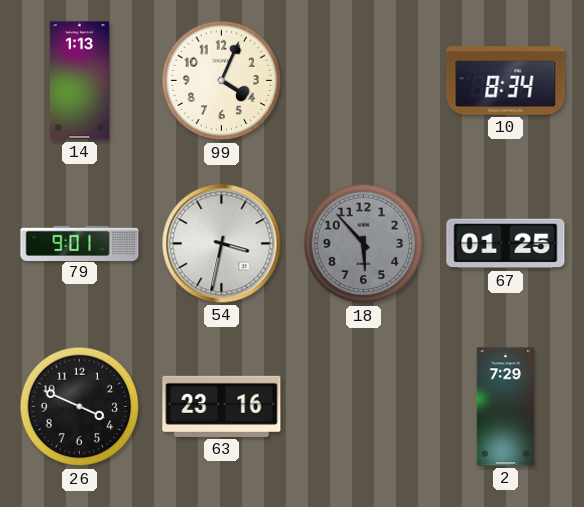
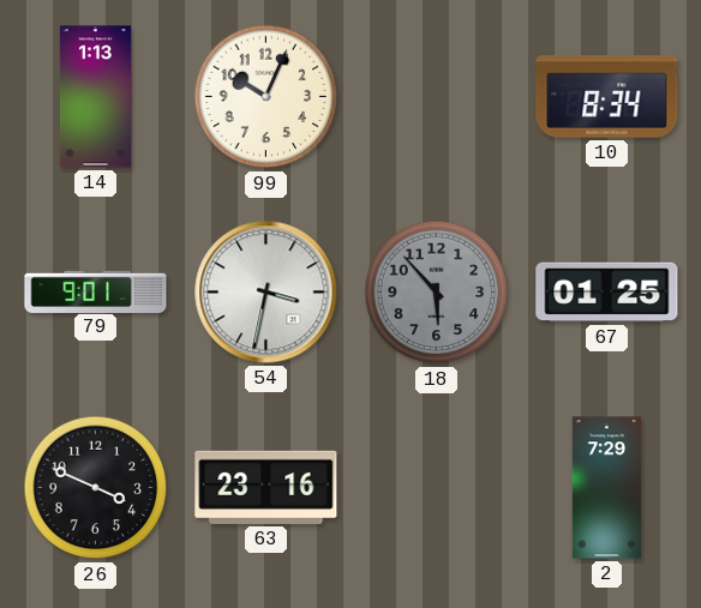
99: 4:04 -> 10:04
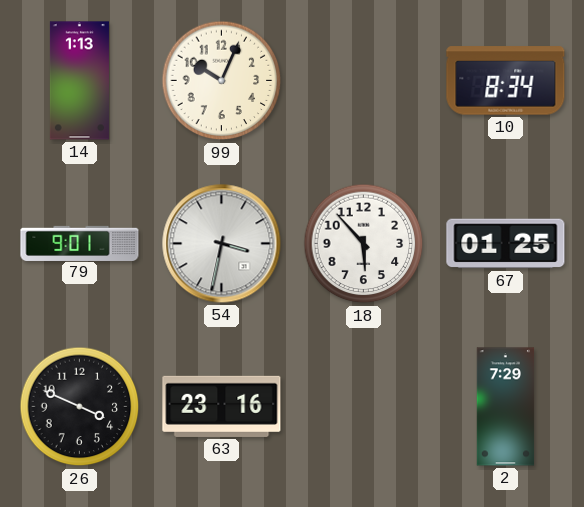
18 dial: grey -> white
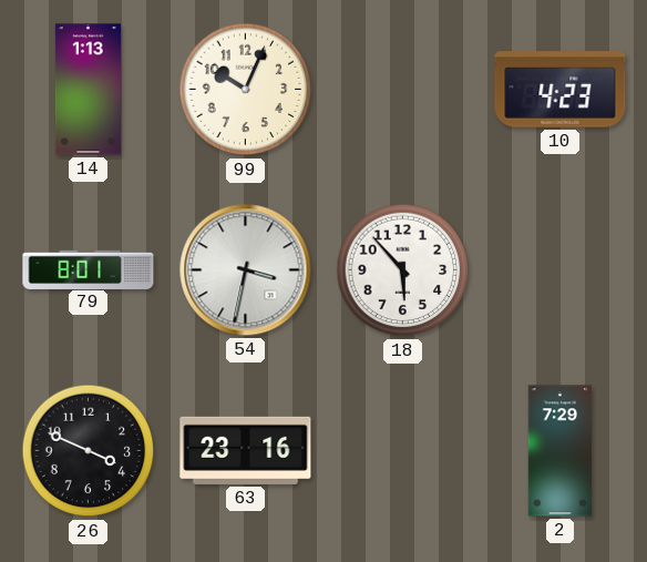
10: 8:34 -> 4:23
79: 9:01 -> 8:01
67: 01:25 -> none
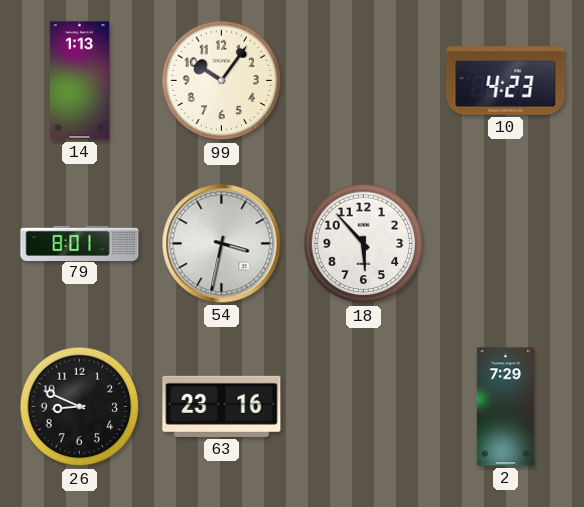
99: 10:04 -> 10:06
26: 3:49 -> 8:49
